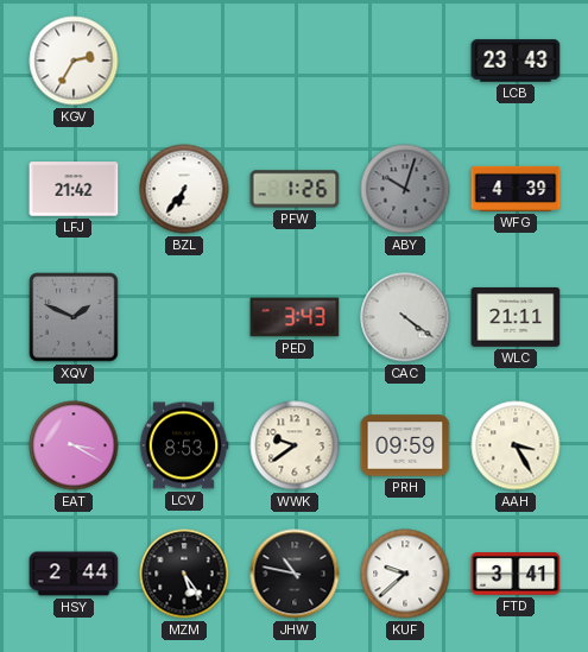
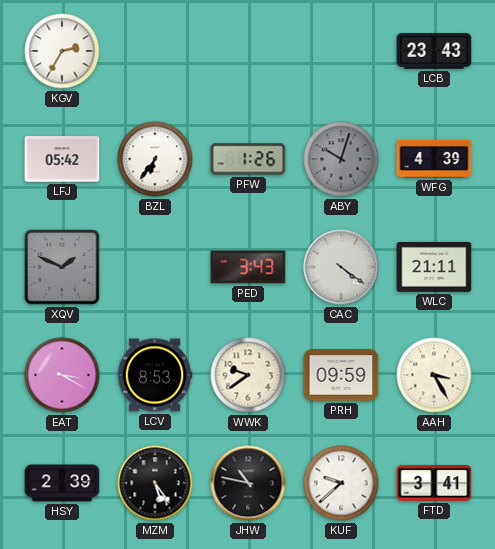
LFJ: 21:42 -> 05:42
HSY: 2:44 -> 2:39
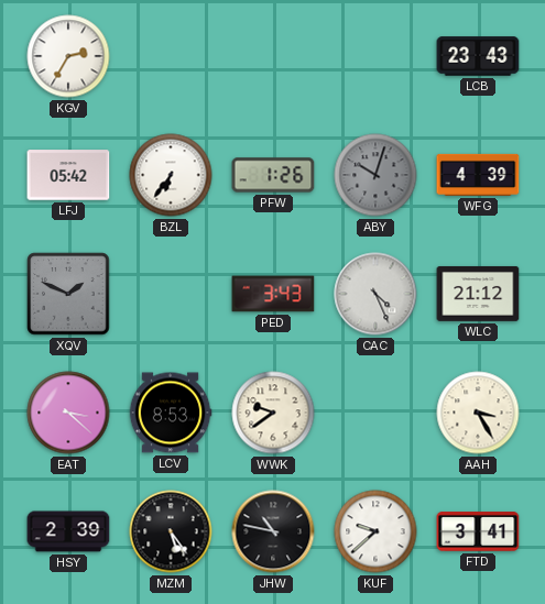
CAC: 4:21 -> 4:26
WLC: 21:11 -> 21:12
EAT: 3:20 -> 3:22
PRH: 09:59 -> none
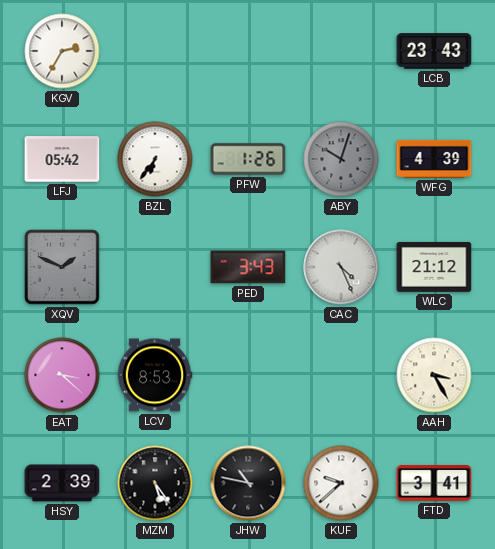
WWK: 9:39 -> none
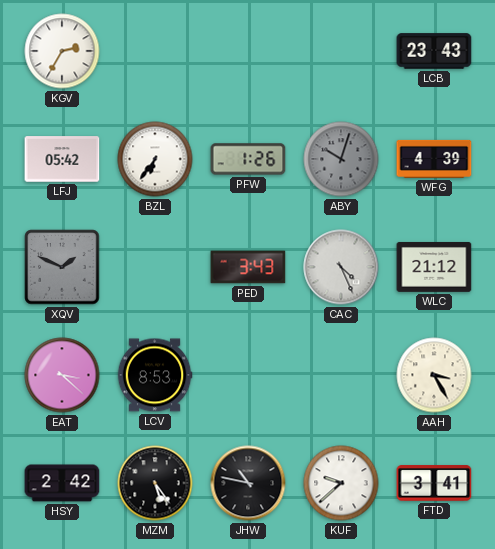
HSY: 2:39 -> 2:42
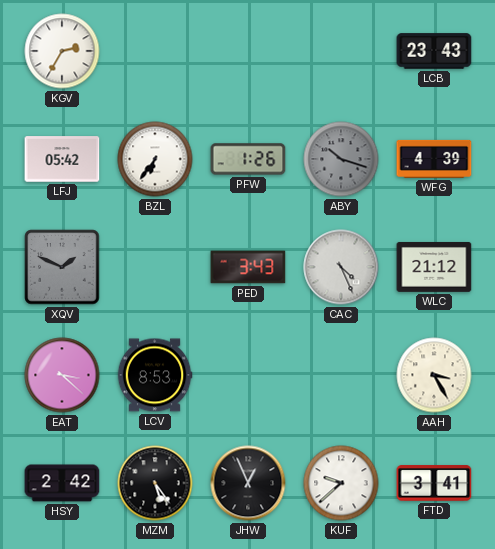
ABY: 10:03 -> 10:18
JHW: 10:47 -> 12:56
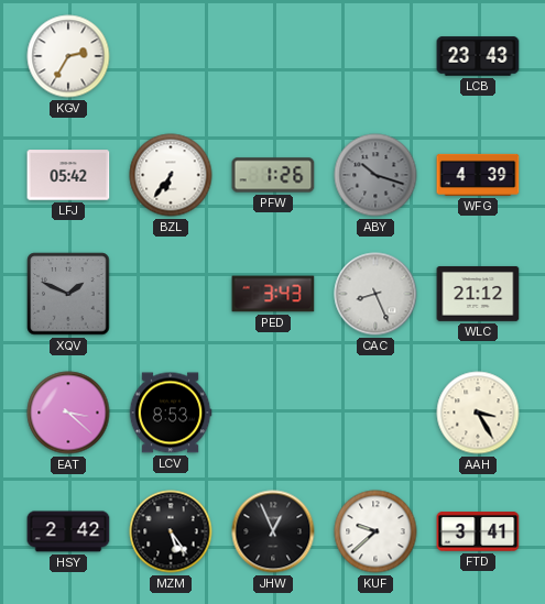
CAC: 4:26 -> 8:26
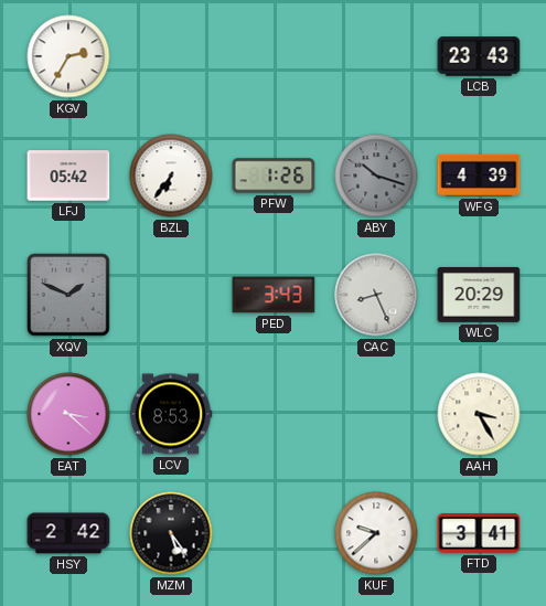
WLC: 21:12 -> 20:29
JHW: 12:56 -> none
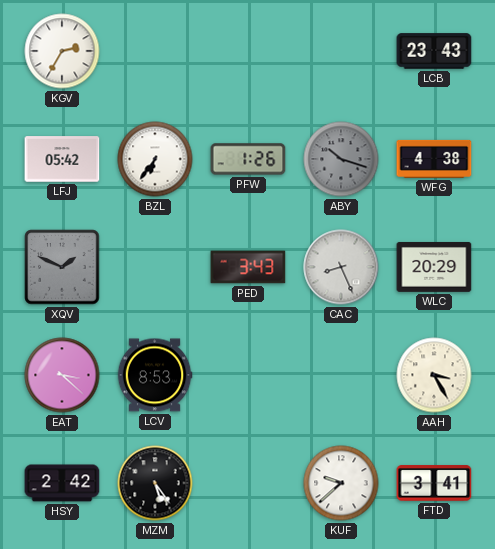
WFG: 4:39 -> 4:38
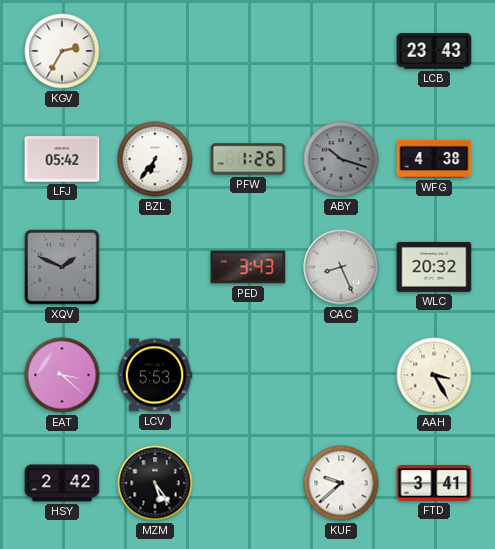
WLC: 20:29 -> 20:32
LCV: 8:53 -> 5:53
